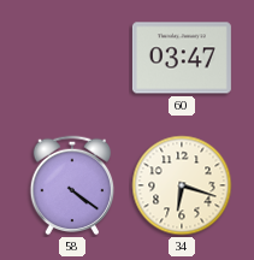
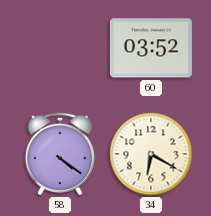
60: 03:47 -> 03:52
34: 6:18 -> 6:20
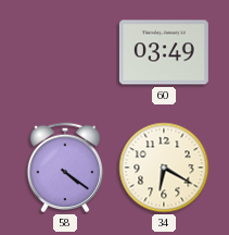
60: 03:52 -> 03:49
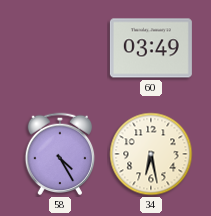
58: 4:21 -> 4:25
34: 6:20 -> 6:28
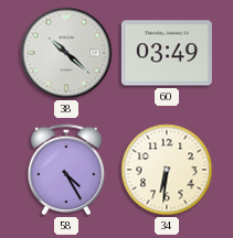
38: none -> 10:22
34: 6:28 -> 6:31
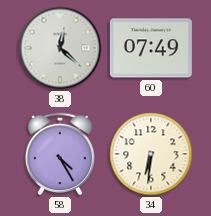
38: 10:22 -> 12:22
60: 03:49 -> 07:49
